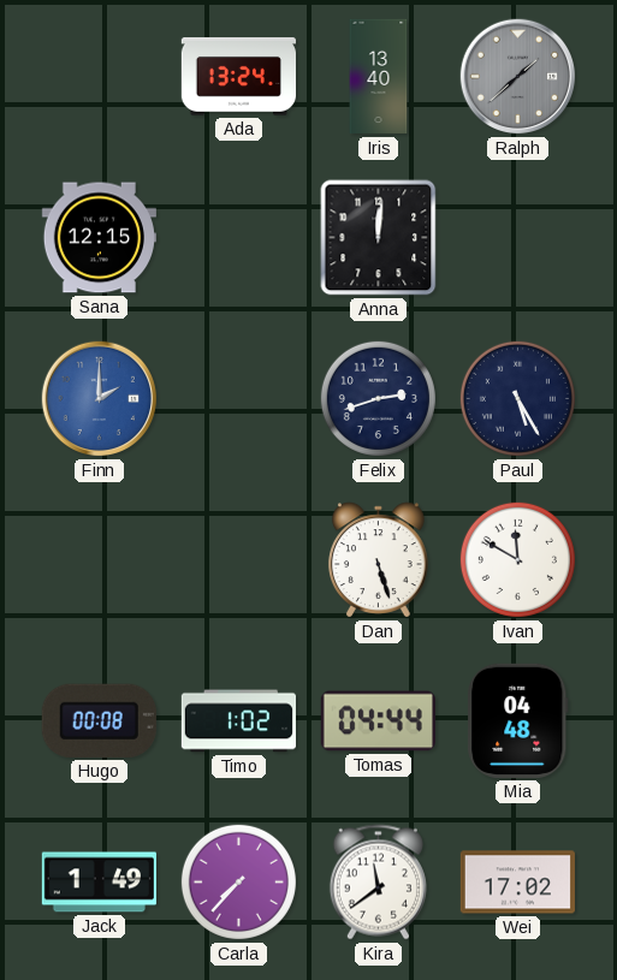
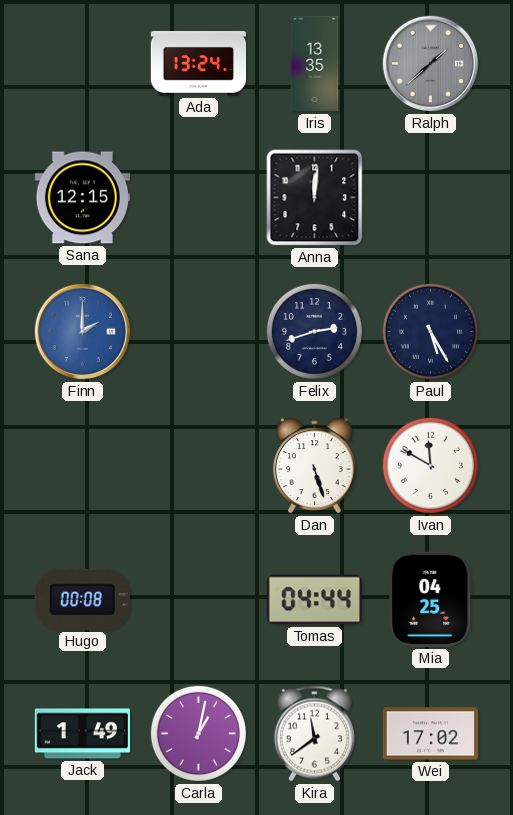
Iris: 13:40 -> 13:35
Timo: 1:02 -> none
Mia: 04:48 -> 04:25
Carla: 7:37 -> 1:02
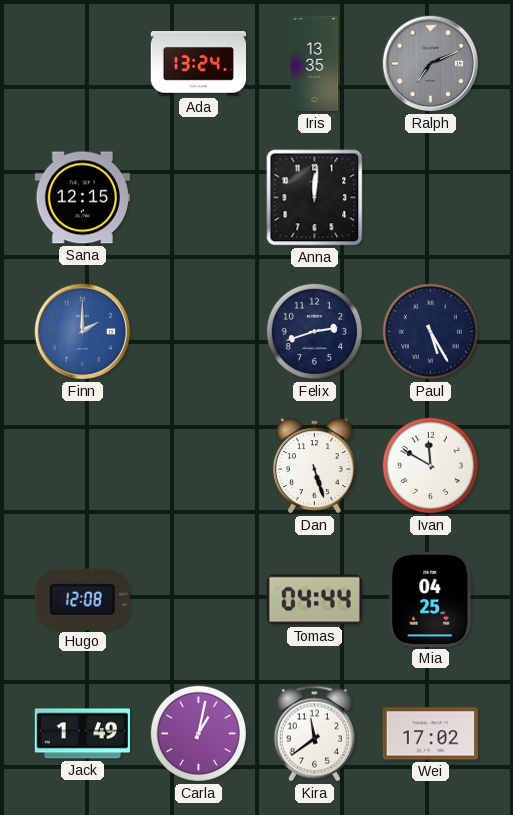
Ralph: 1:38 -> 7:11
Hugo: 00:08 -> 12:08
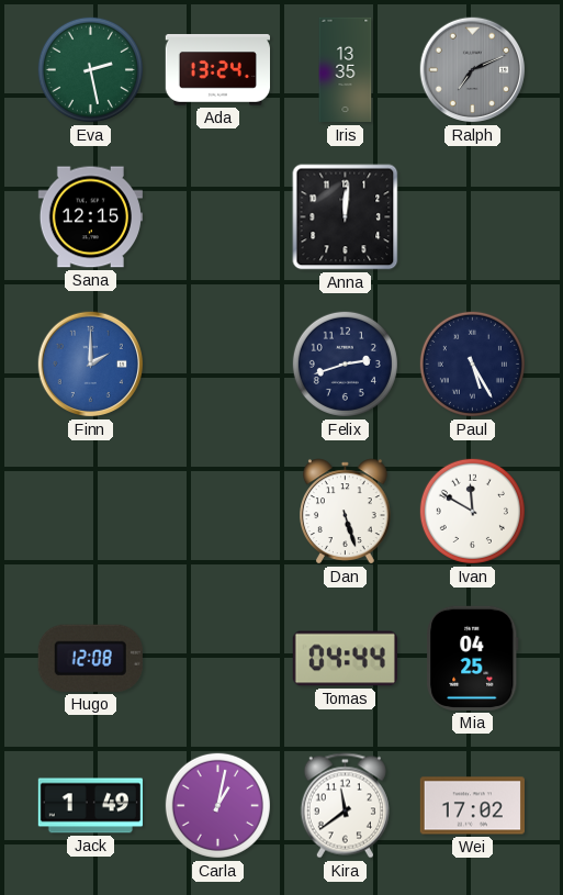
Eva: none -> 2:28
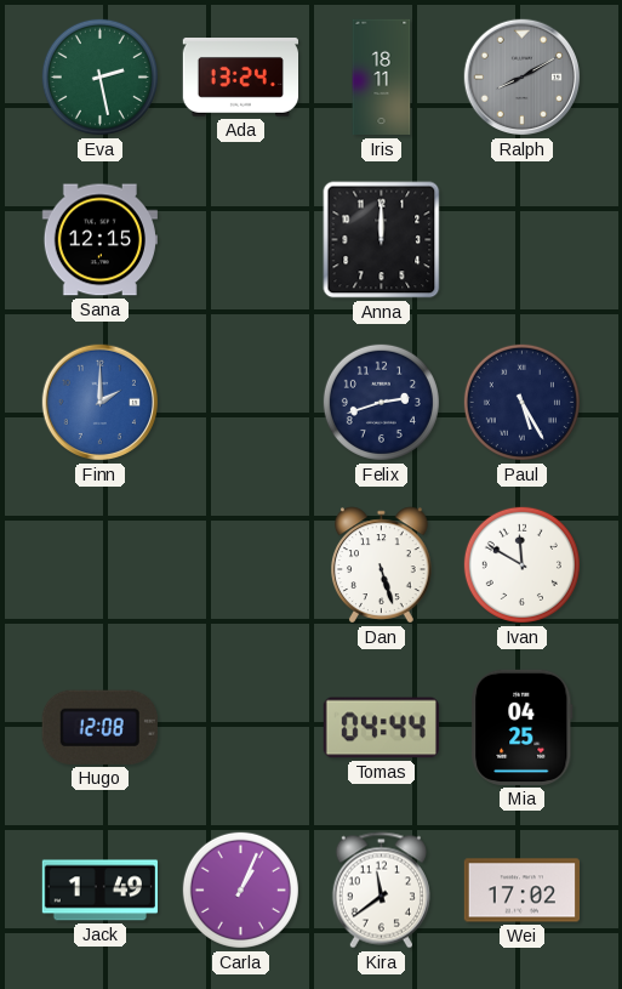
Iris: 13:35 -> 18:11
Ralph: 7:11 -> 8:10
Anna: 12:01 -> 12:00
Carla: 1:02 -> 1:04
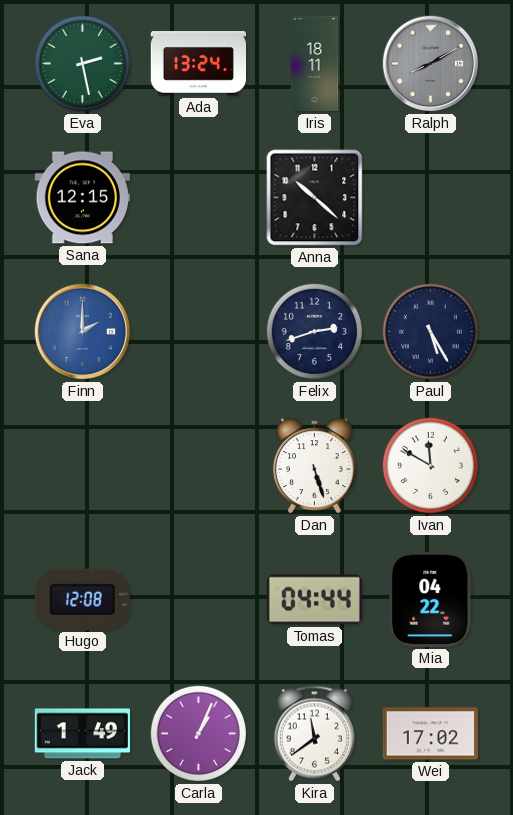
Anna: 12:00 -> 10:22
Mia: 04:25 -> 04:22
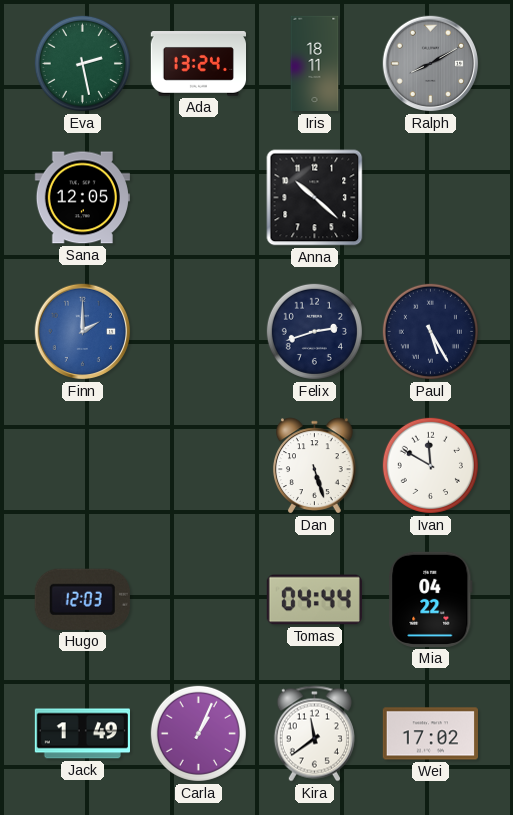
Sana: 12:15 -> 12:05
Hugo: 12:08 -> 12:03
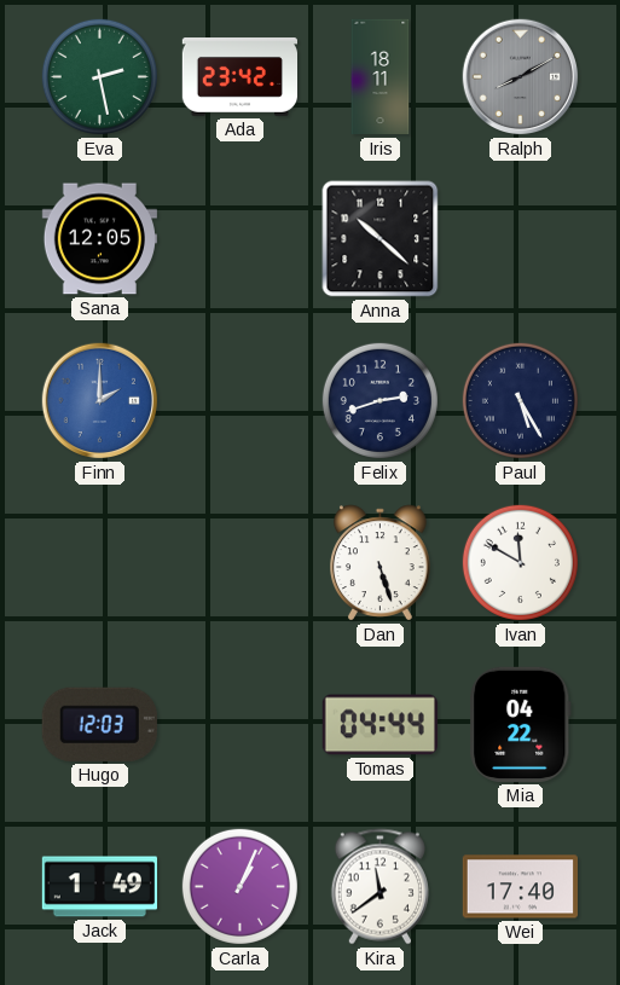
Ada: 13:24 -> 23:42
Wei: 17:02 -> 17:40
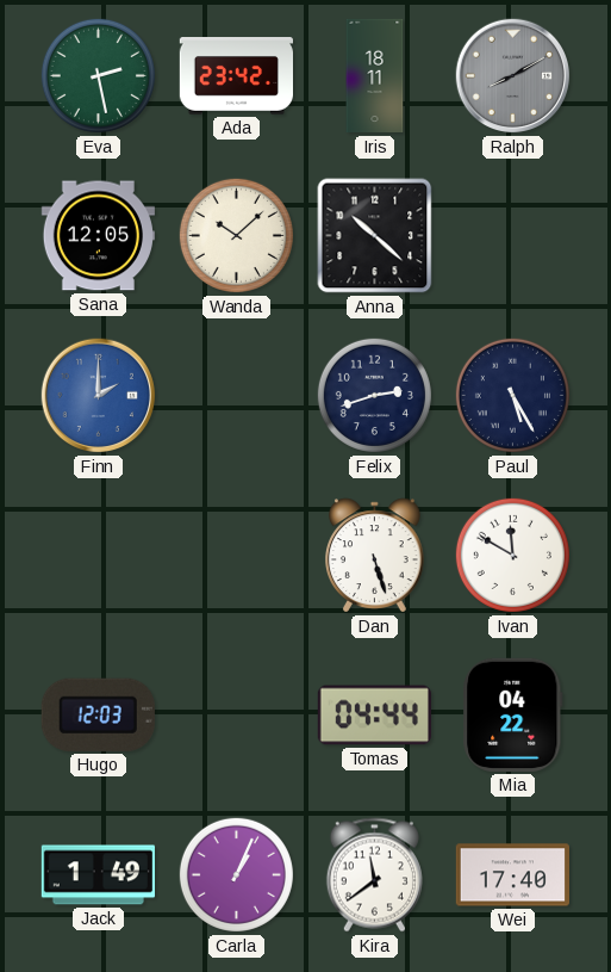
Wanda: none -> 10:08
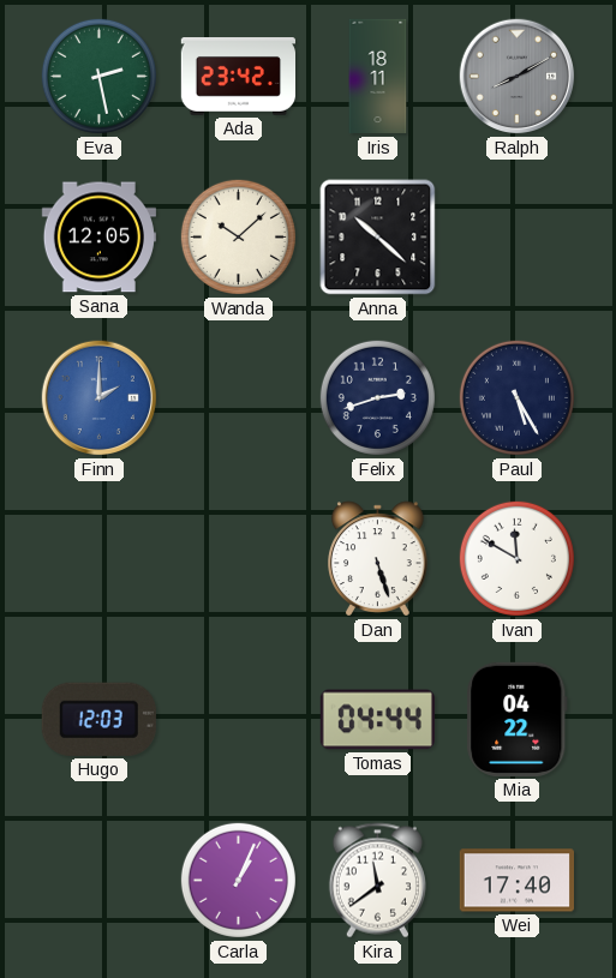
Jack: 1:49 -> none
